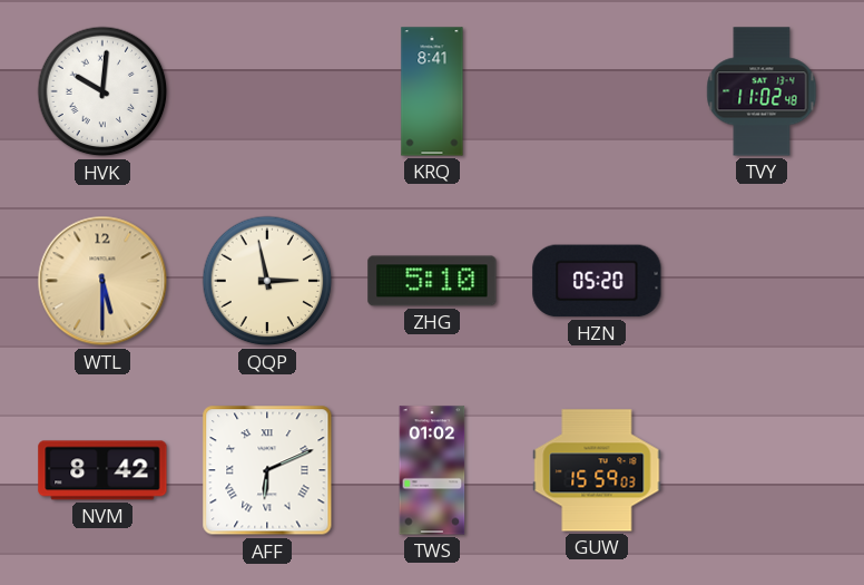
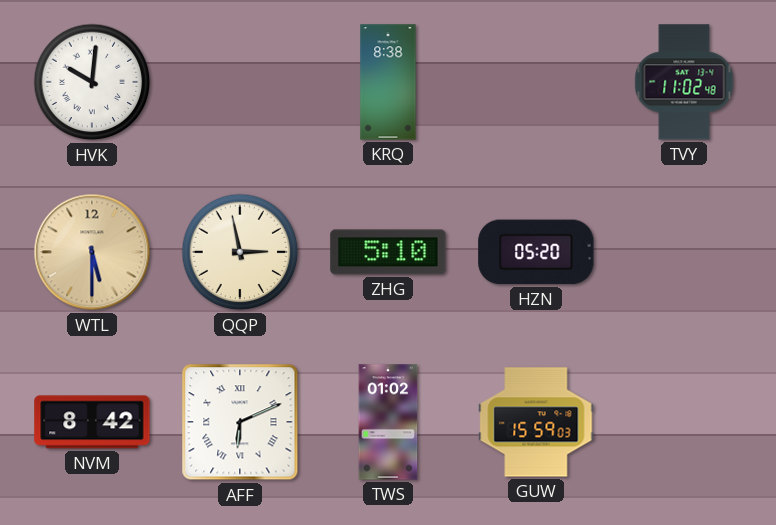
KRQ: 8:41 -> 8:38
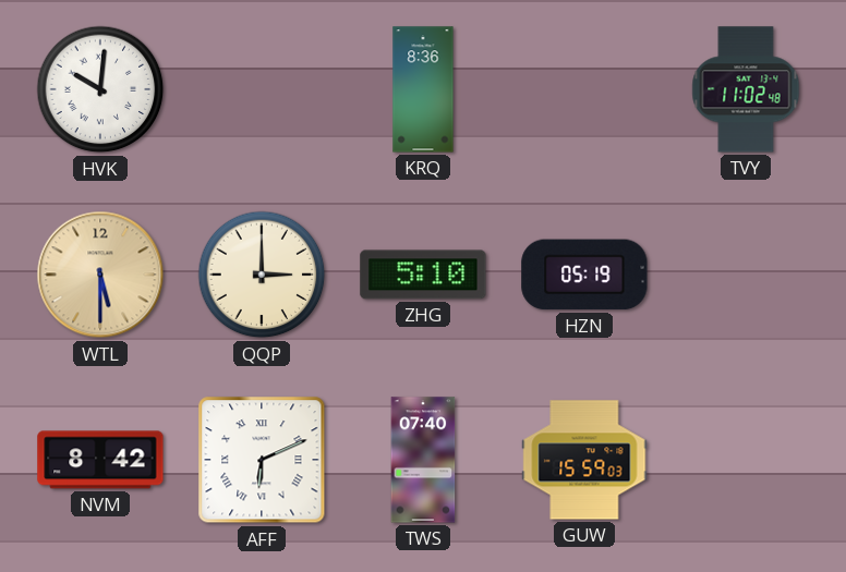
KRQ: 8:38 -> 8:36
QQP: 2:58 -> 3:00
HZN: 05:20 -> 05:19
TWS: 01:02 -> 07:40
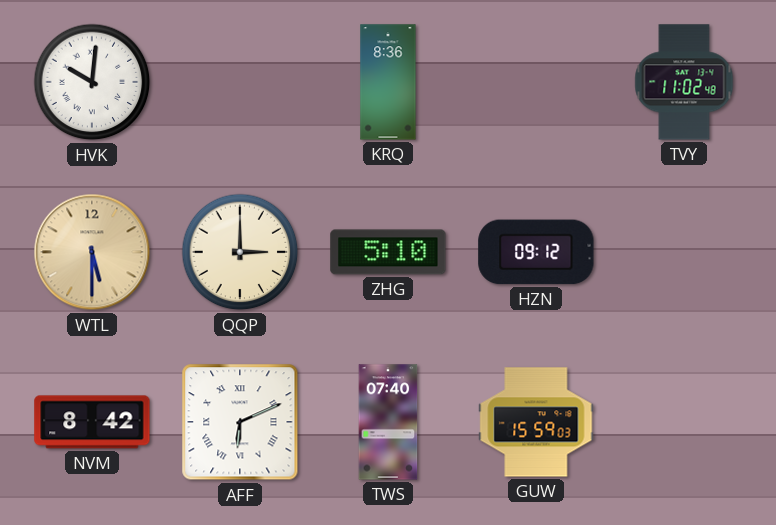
HZN: 05:19 -> 09:12
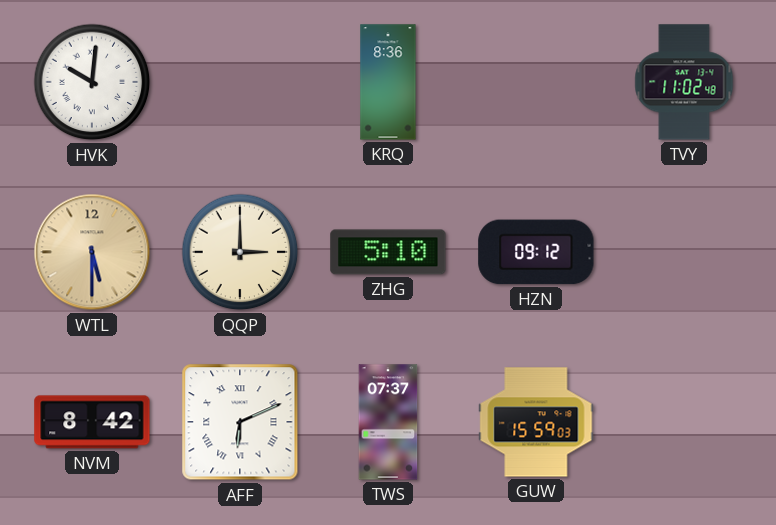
TWS: 07:40 -> 07:37
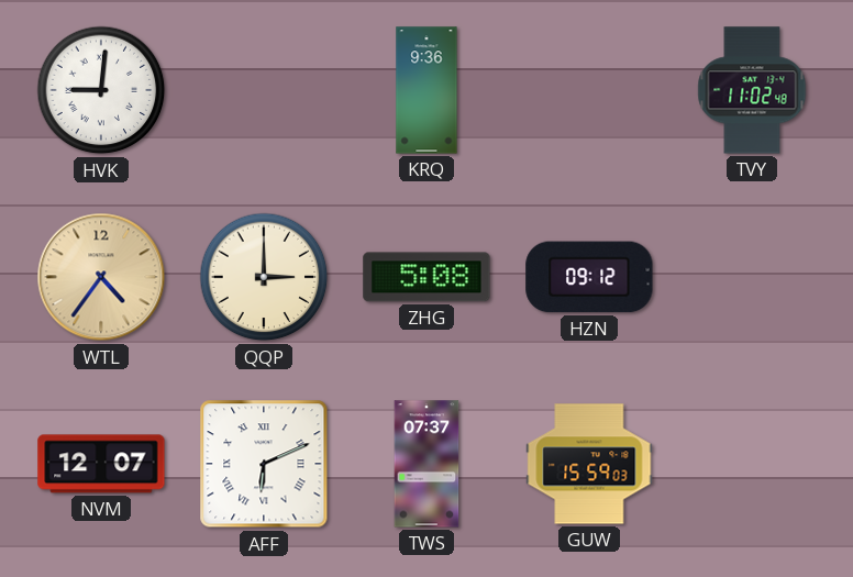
HVK: 10:01 -> 9:01
KRQ: 8:36 -> 9:36
WTL: 5:30 -> 4:36
ZHG: 5:10 -> 5:08
NVM: 8:42 -> 12:07
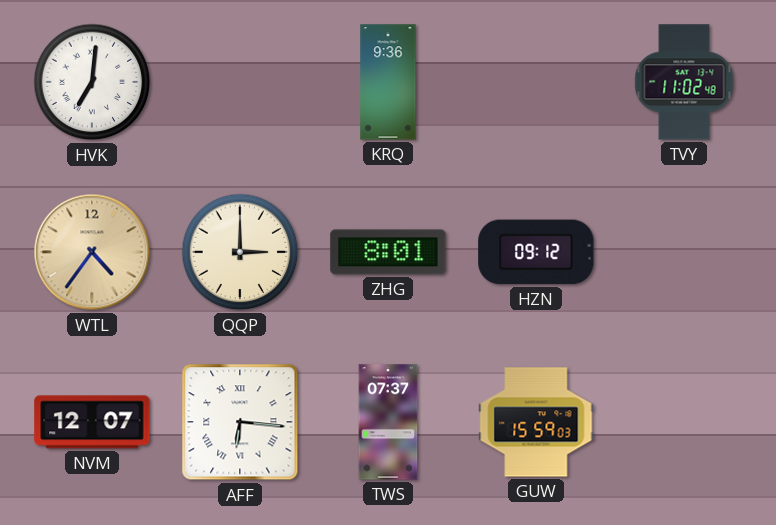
HVK: 9:01 -> 7:01
ZHG: 5:08 -> 8:01
AFF: 6:11 -> 6:16
